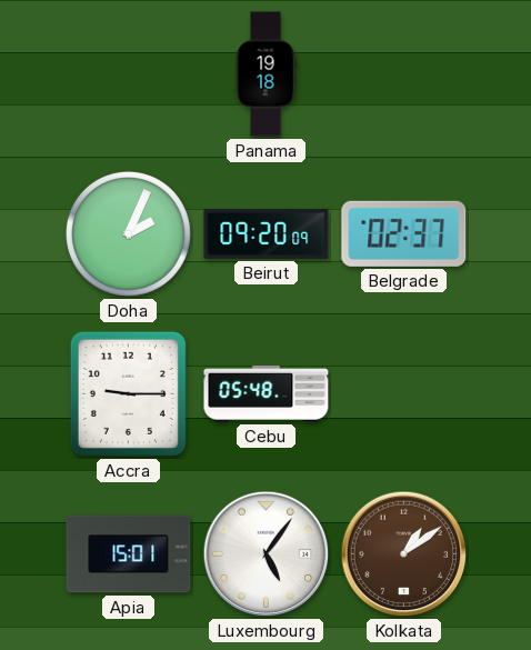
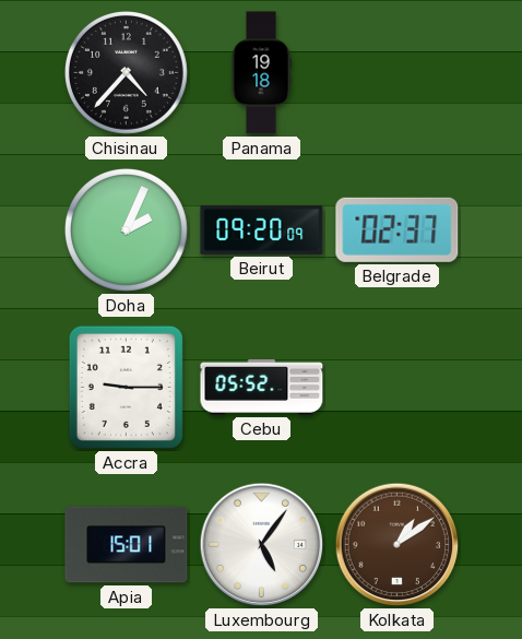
Chisinau: none -> 4:37
Cebu: 05:48 -> 05:52
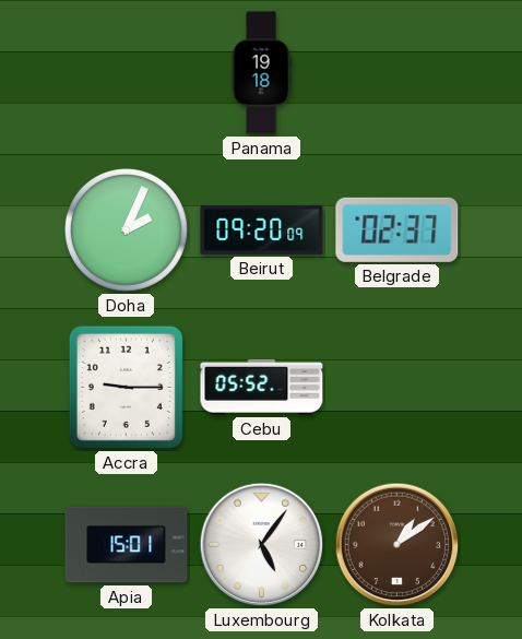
Chisinau: 4:37 -> none
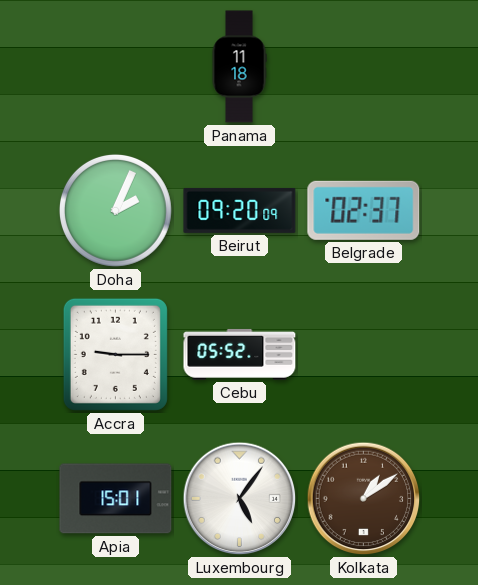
Panama: 19:18 -> 11:18
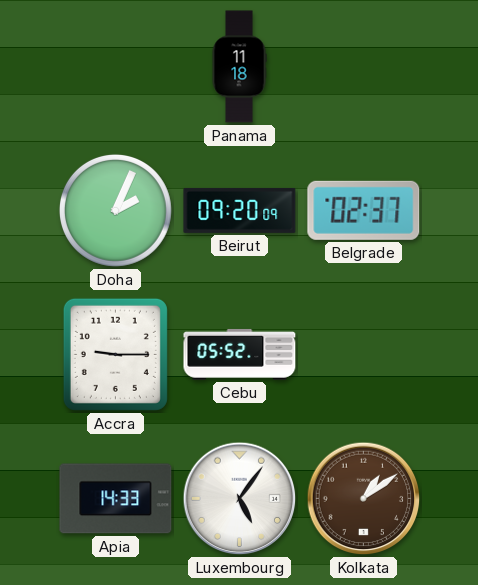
Apia: 15:01 -> 14:33
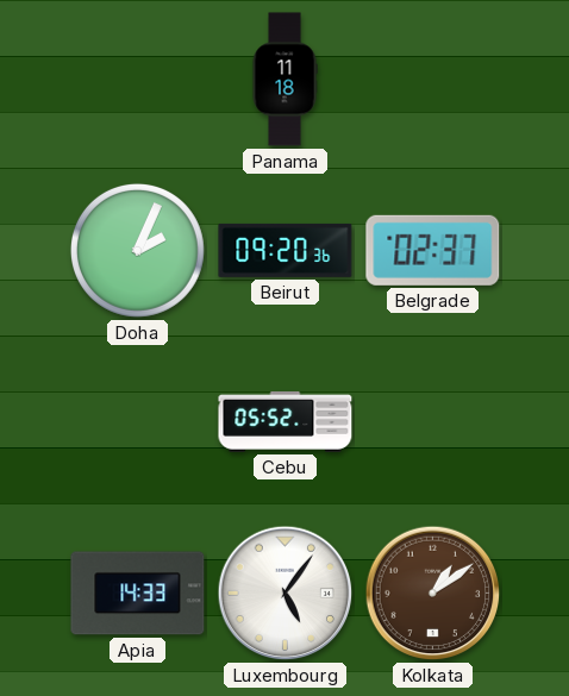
Beirut: 09:20:09 -> 09:20:36
Accra: 9:15 -> none
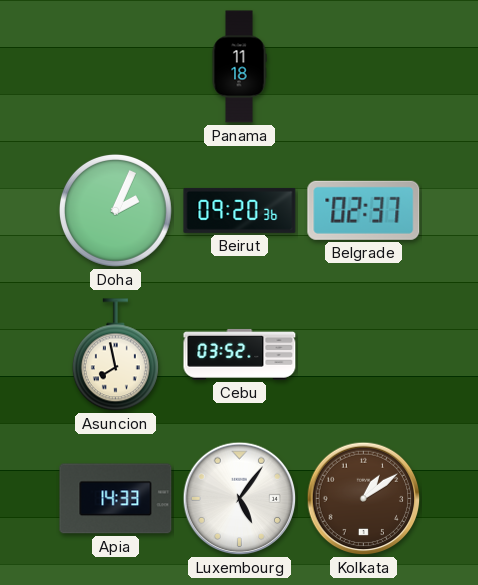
Asuncion: none -> 7:58
Cebu: 05:52 -> 03:52
